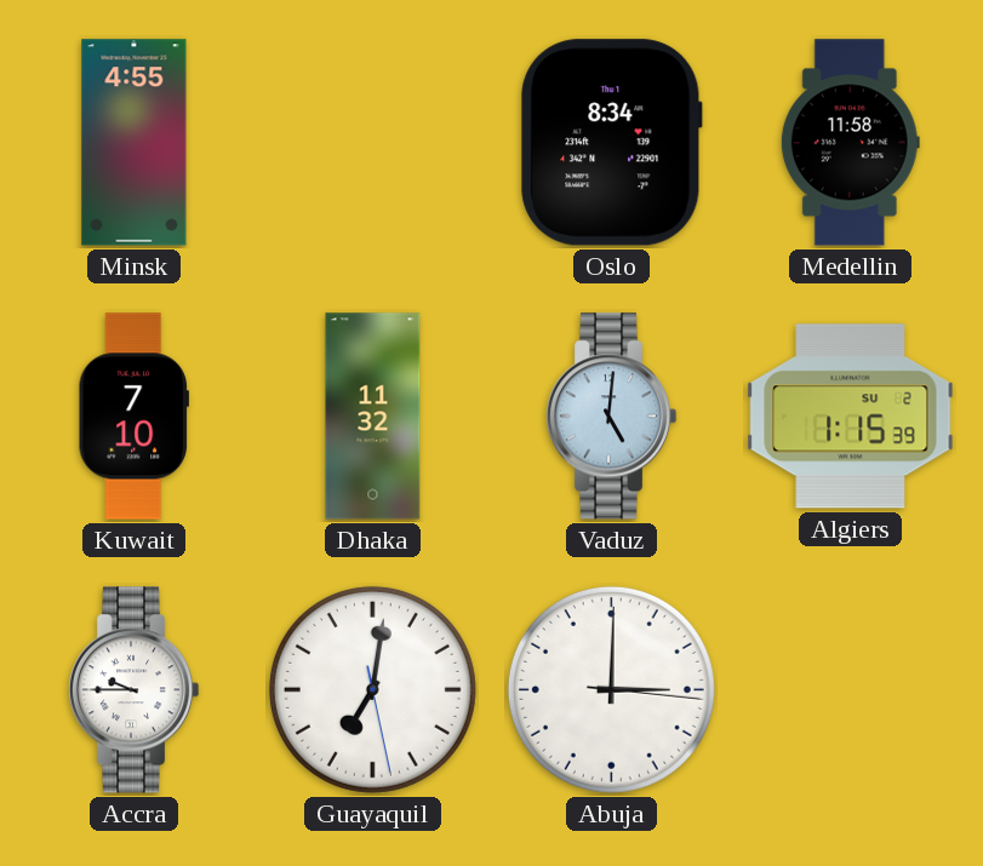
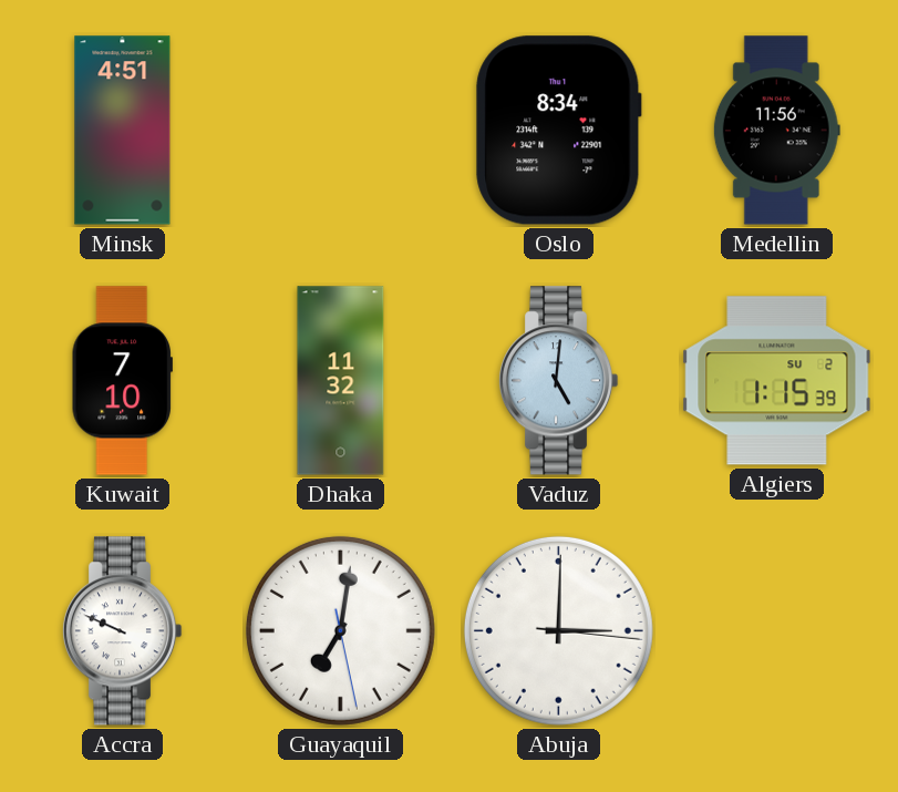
Minsk: 4:55 -> 4:51
Medellin: 11:58 -> 11:56
Accra: 9:45 -> 9:49
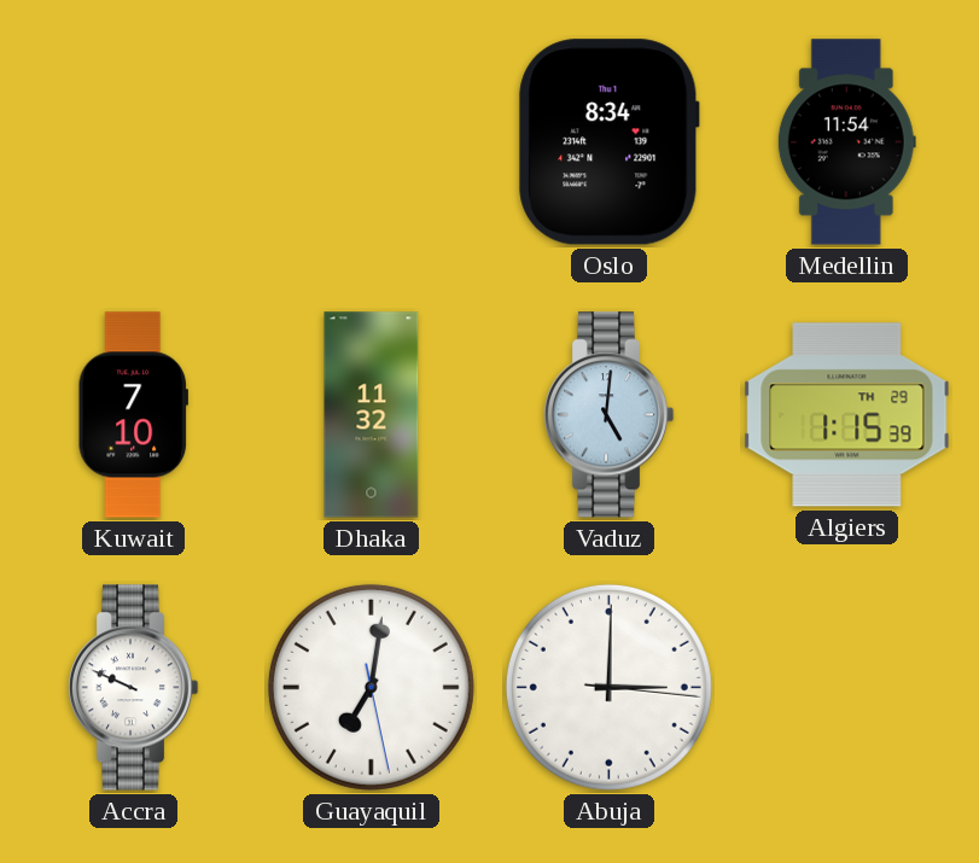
Minsk: 4:51 -> none
Medellin: 11:56 -> 11:54
Algiers date: SU 2 -> TH 29
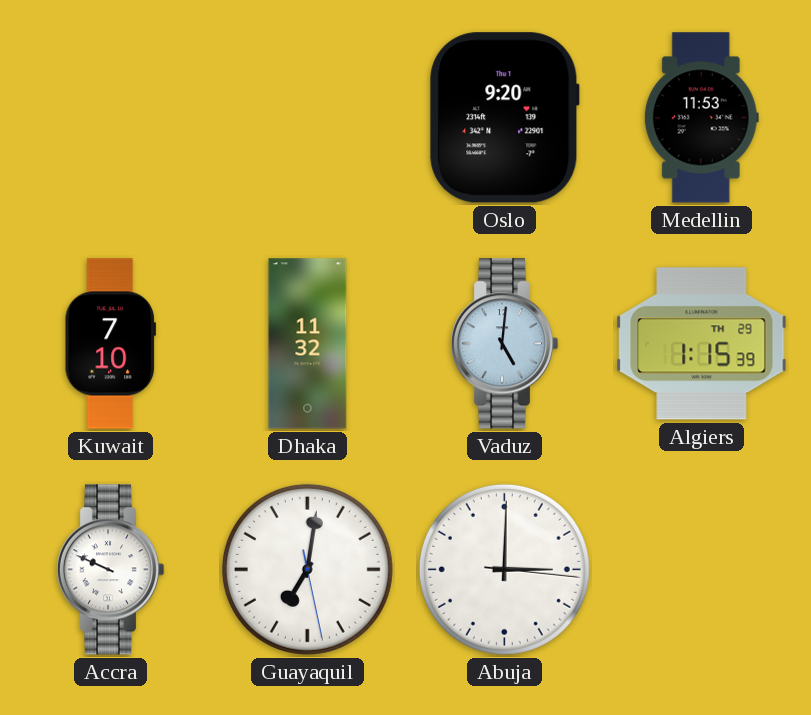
Oslo: 8:34 -> 9:20
Medellin: 11:54 -> 11:53
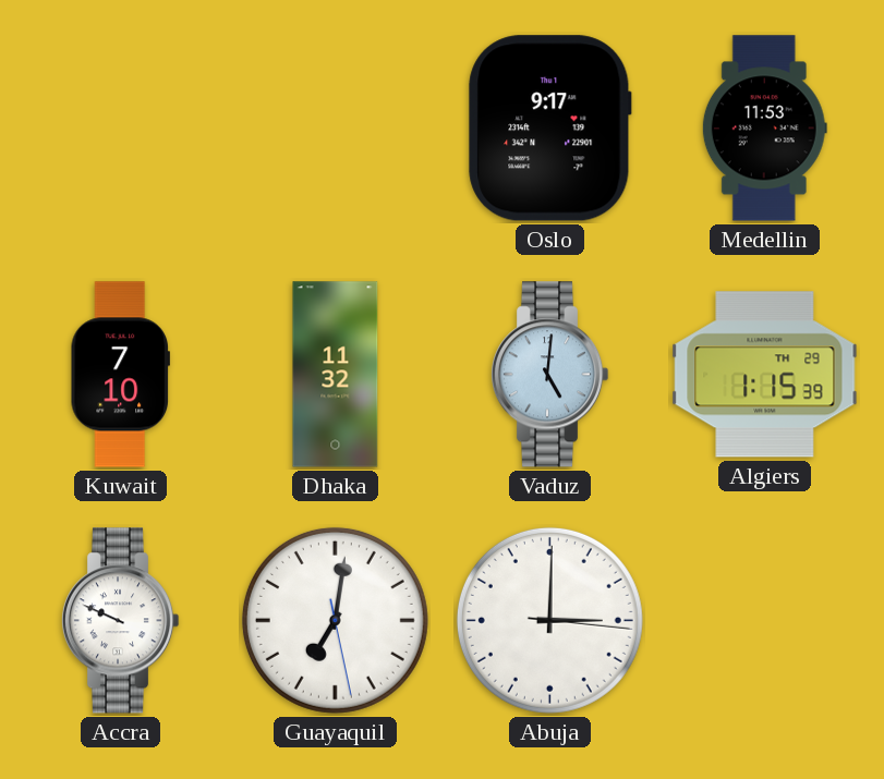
Oslo: 9:20 -> 9:17
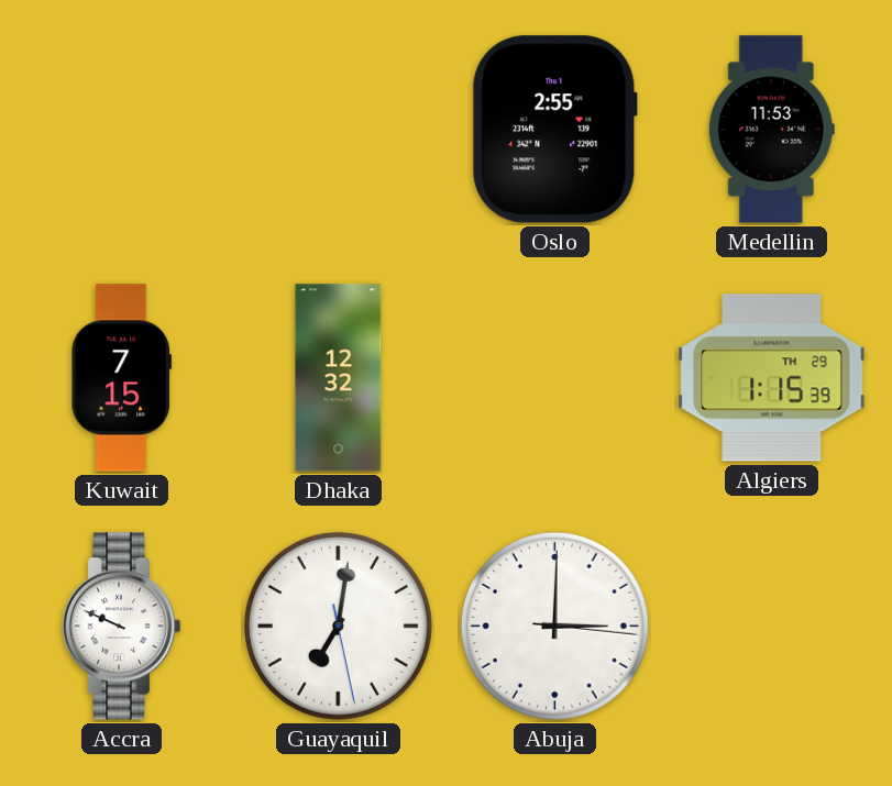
Oslo: 9:17 -> 2:55
Kuwait: 7:10 -> 7:15
Dhaka: 11:32 -> 12:32
Vaduz: 5:01 -> none
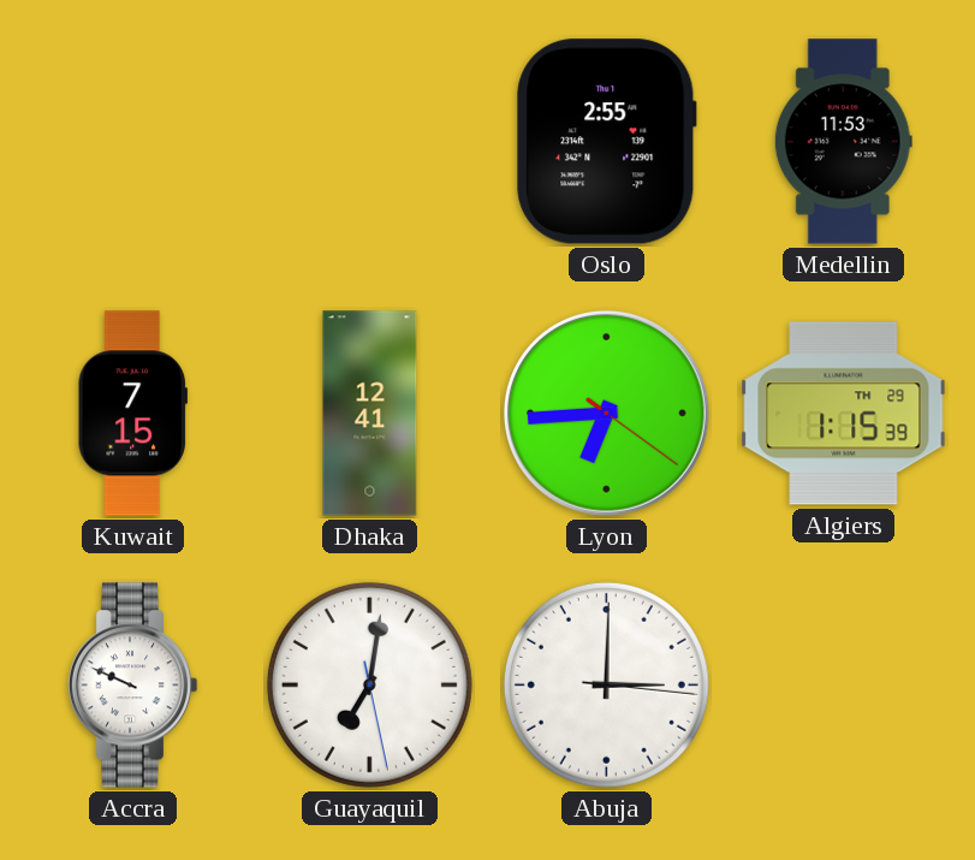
Dhaka: 12:32 -> 12:41
Lyon: none -> 6:44
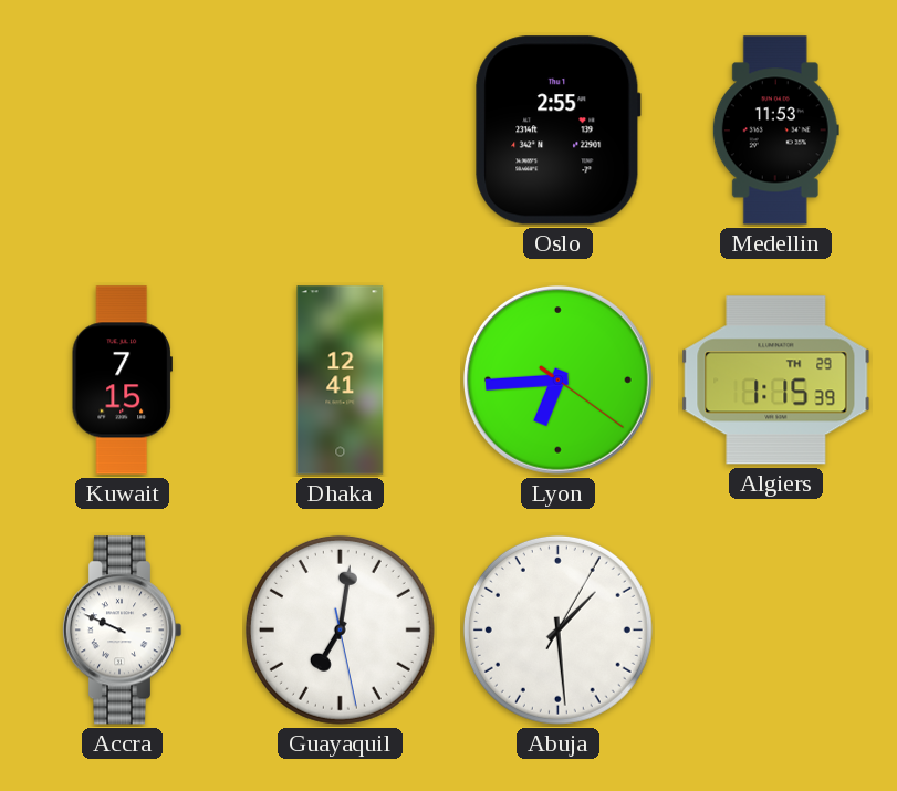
Abuja: 3:00 -> 1:29
